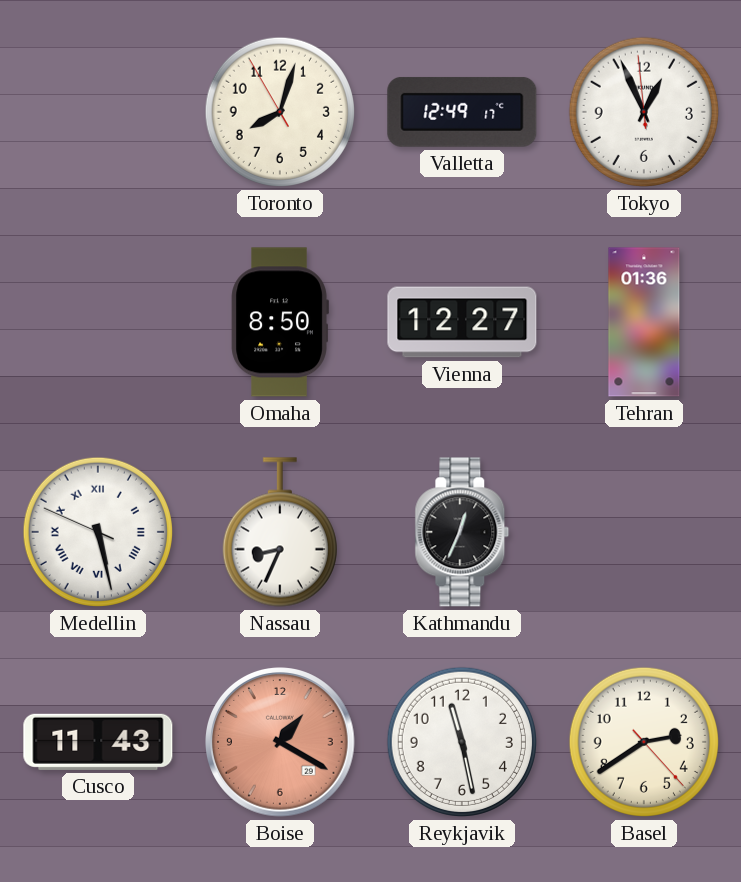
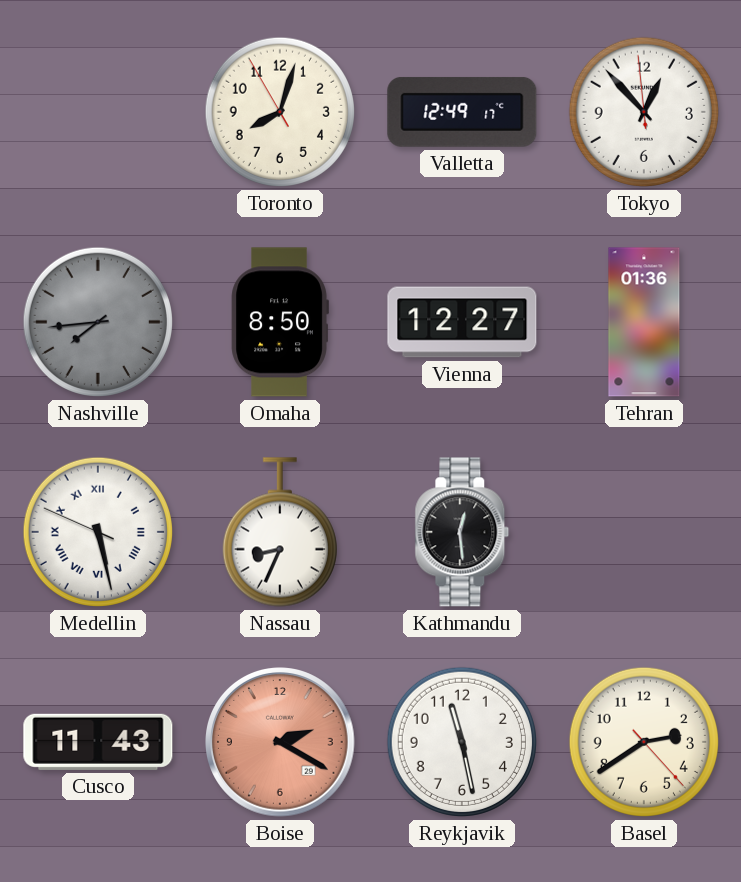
Tokyo: 12:55 -> 12:52
Nashville: none -> 7:44
Kathmandu: 12:34 -> 12:29
Boise: 1:20 -> 2:20
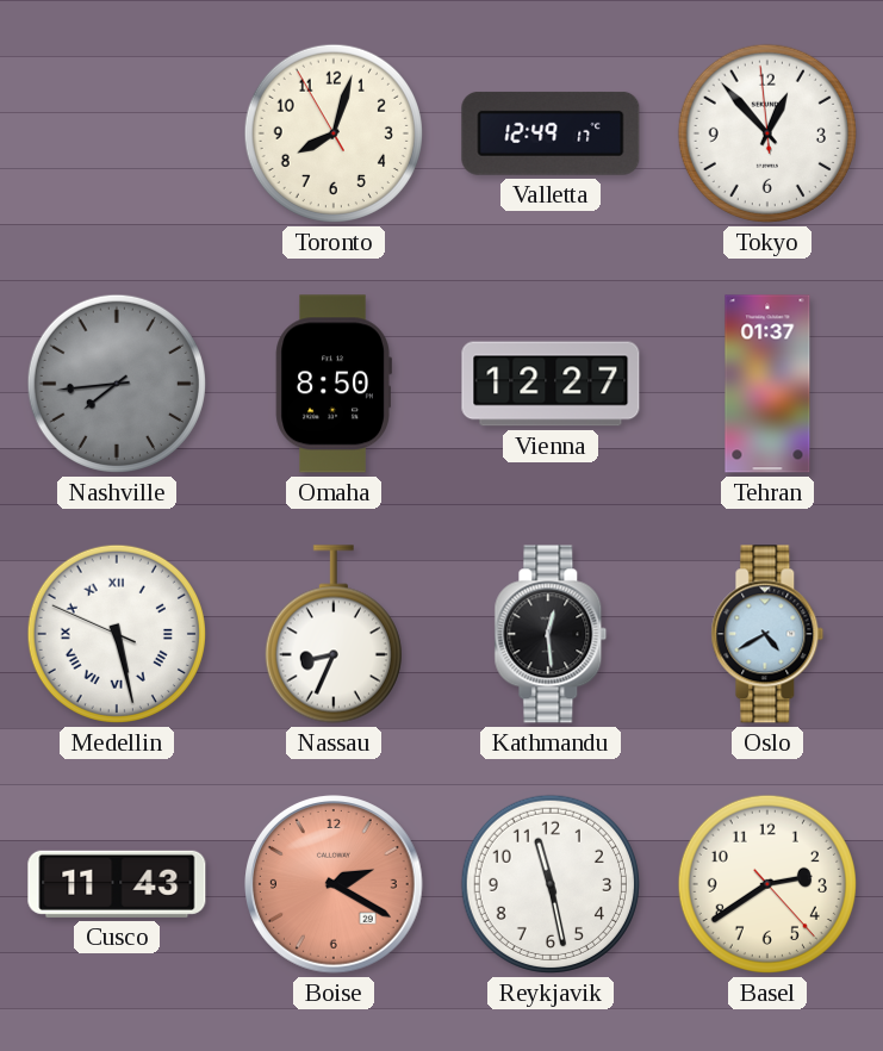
Tehran: 01:36 -> 01:37
Oslo: none -> 4:40
